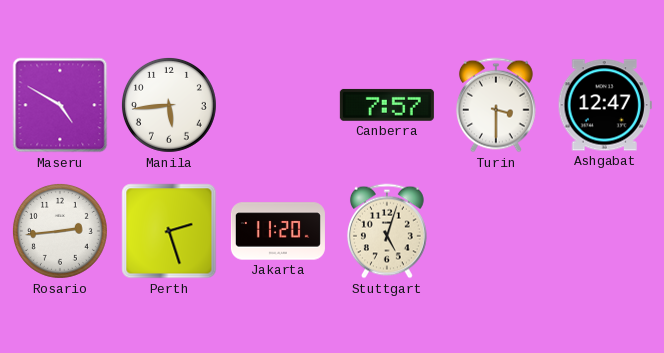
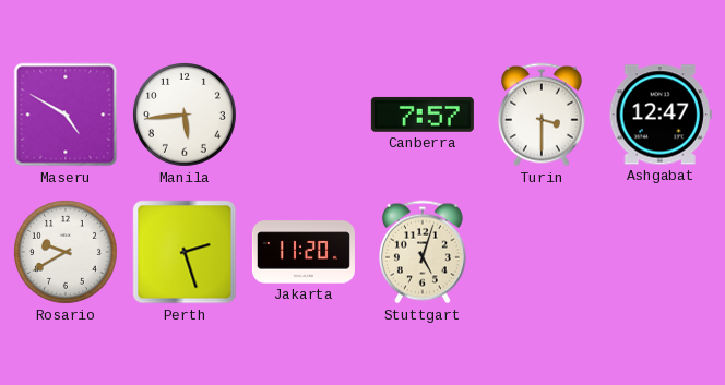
Rosario: 2:44 -> 9:40
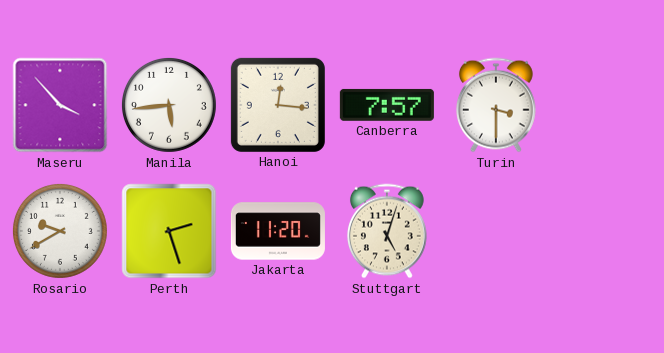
Maseru: 4:50 -> 3:53
Hanoi: none -> 12:16
Ashgabat: 12:47 -> none
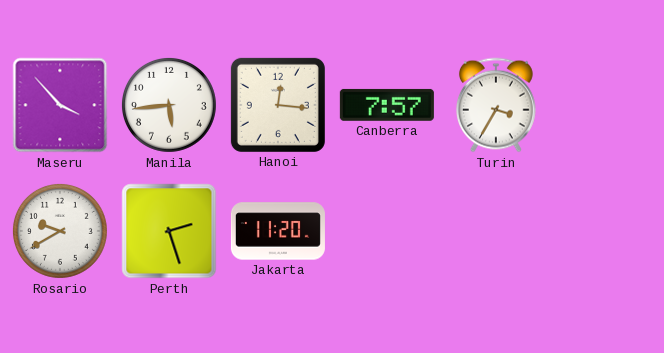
Turin: 3:30 -> 3:35
Stuttgart: 5:03 -> none
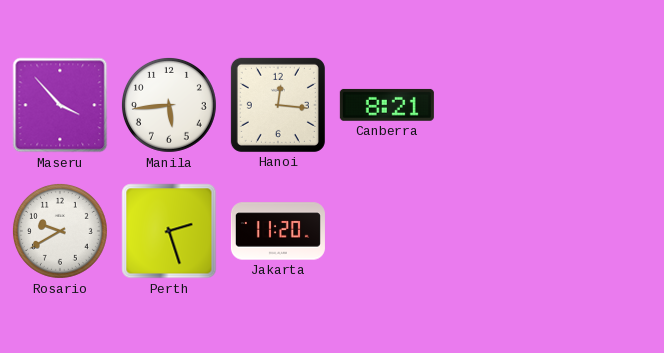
Canberra: 7:57 -> 8:21
Turin: 3:35 -> none
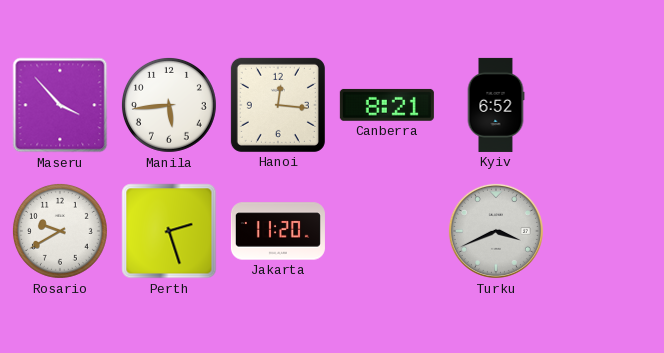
Kyiv: none -> 6:52
Turku: none -> 3:41
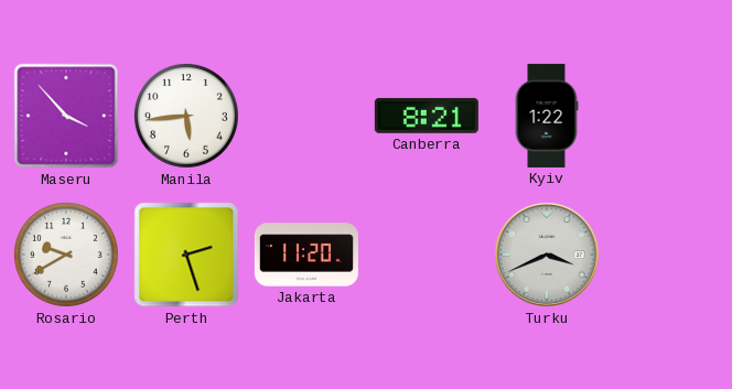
Hanoi: 12:16 -> none
Kyiv: 6:52 -> 1:22
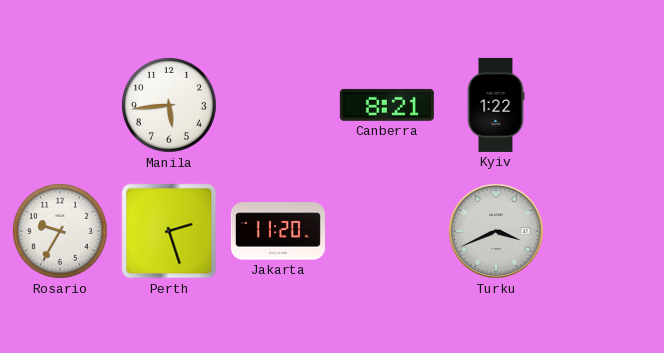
Maseru: 3:53 -> none
Rosario: 9:40 -> 9:35
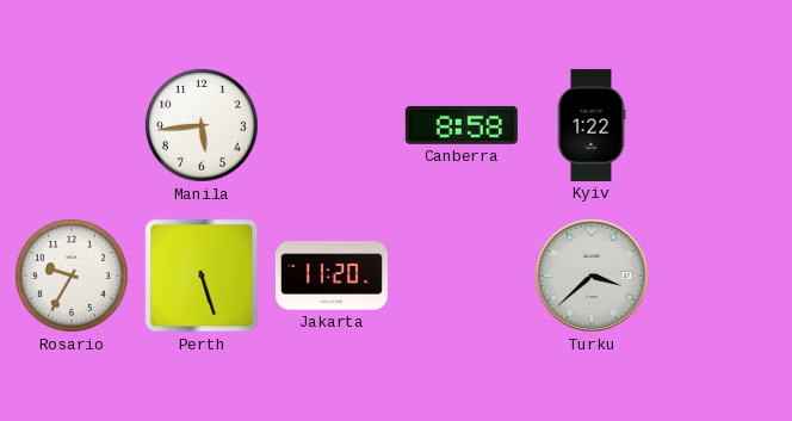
Canberra: 8:21 -> 8:58
Perth: 2:27 -> 5:27
Turku: 3:41 -> 3:38
